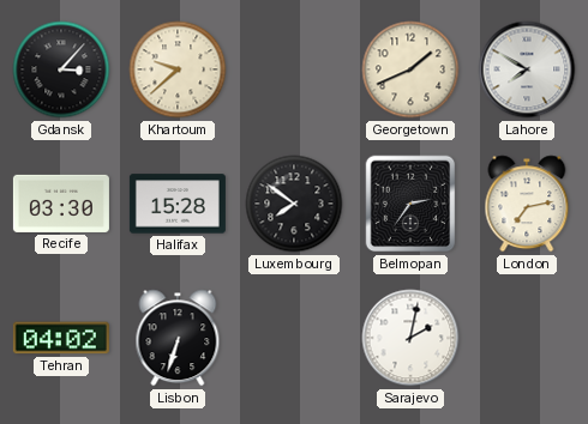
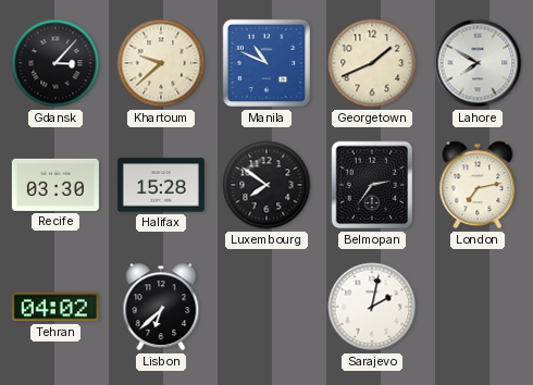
Manila: none -> 10:49
Lisbon: 6:33 -> 6:38
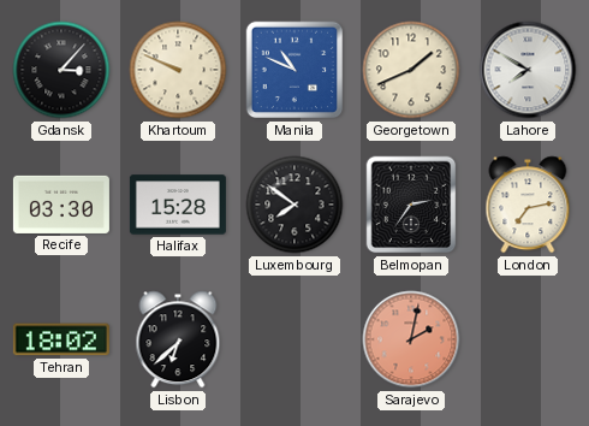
Khartoum: 9:38 -> 9:49
Tehran: 04:02 -> 18:02
Sarajevo dial: white -> salmon
